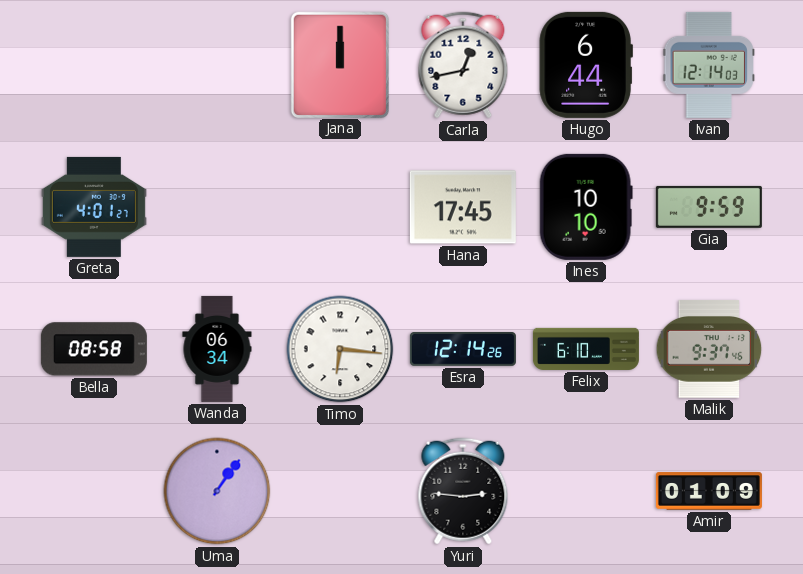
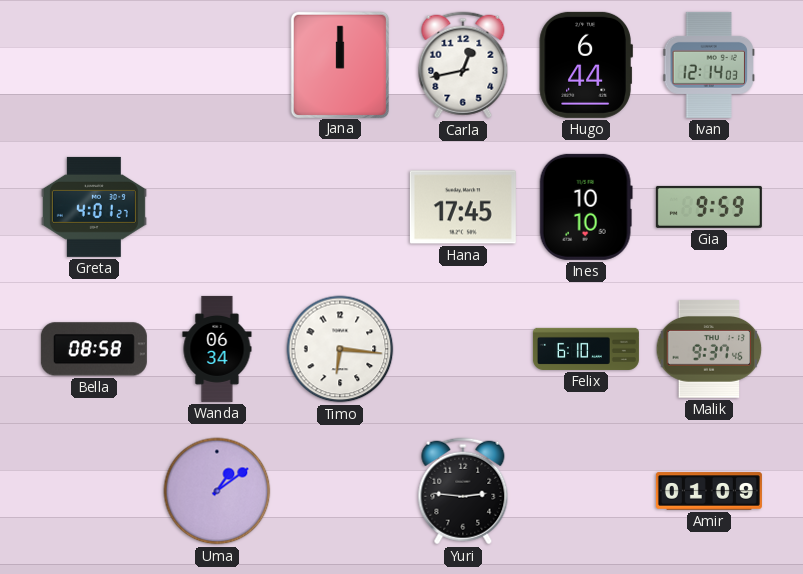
Esra: 12:14 -> none
Uma: 1:06 -> 1:09
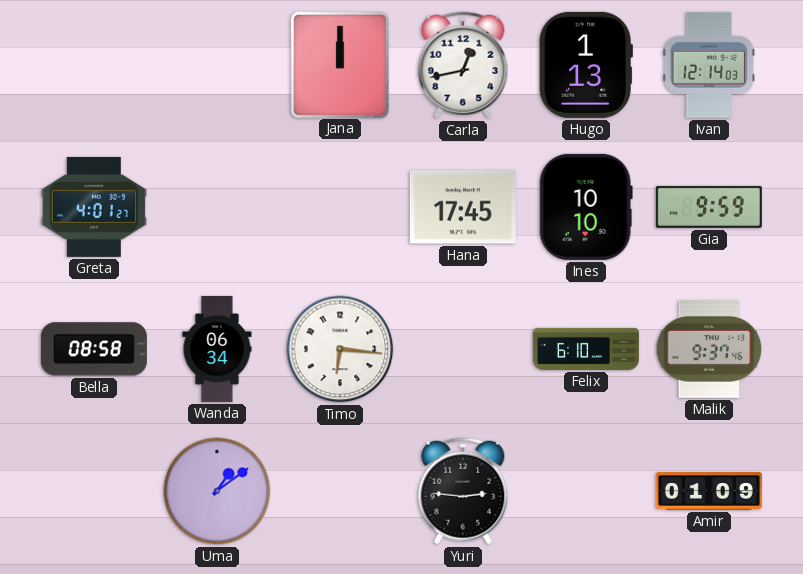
Hugo: 6:44 -> 1:13
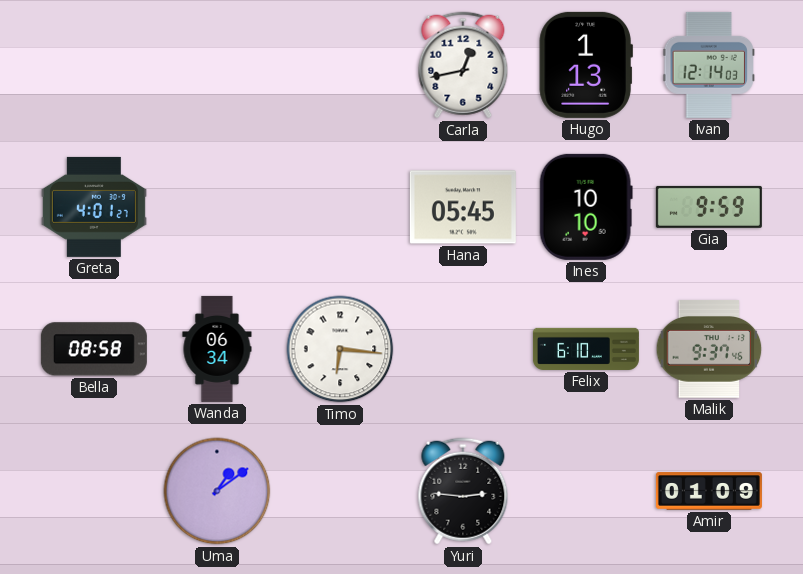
Jana: 12:00 -> none
Hana: 17:45 -> 05:45
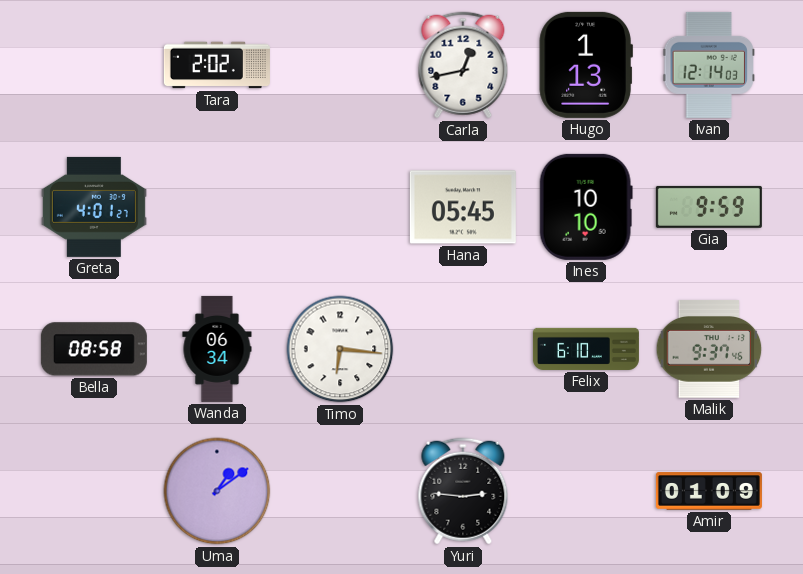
Tara: none -> 2:02
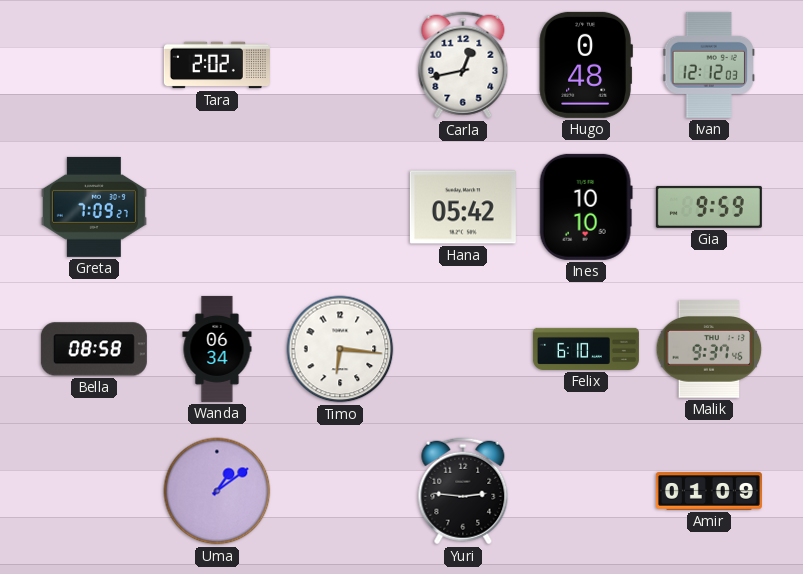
Hugo: 1:13 -> 0:48
Ivan: 12:14 -> 12:12
Greta: 4:01 -> 7:09
Hana: 05:45 -> 05:42
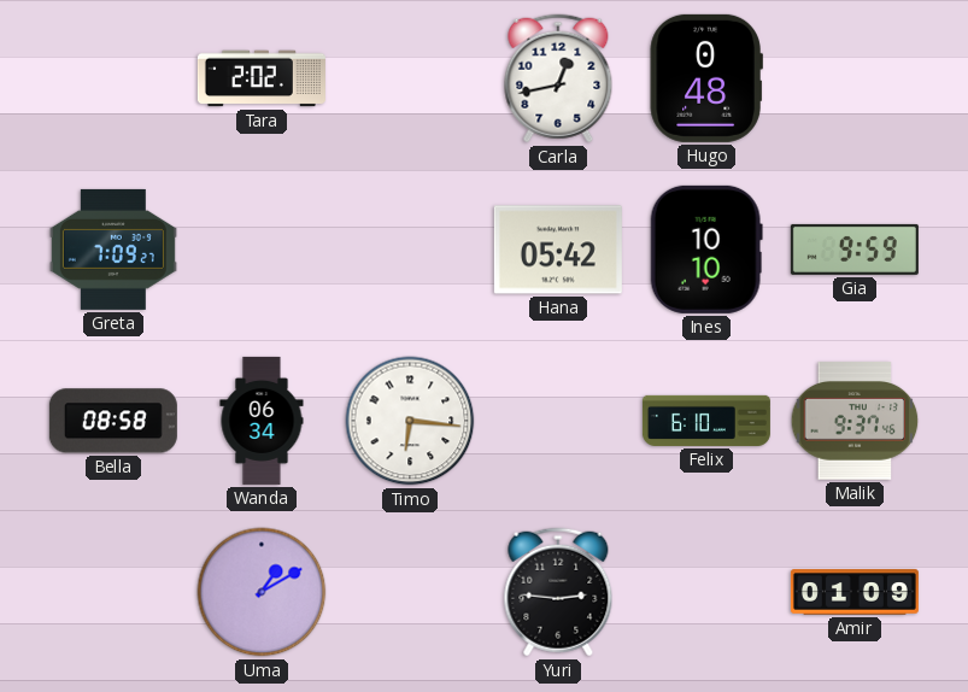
Ivan: 12:12 -> none
Uma: 1:09 -> 1:10
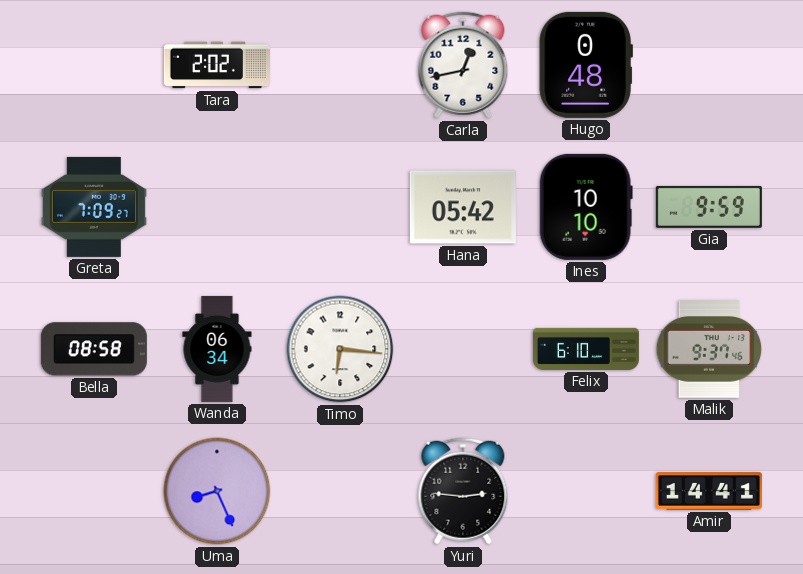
Uma: 1:10 -> 8:26
Amir: 01:09 -> 14:41
